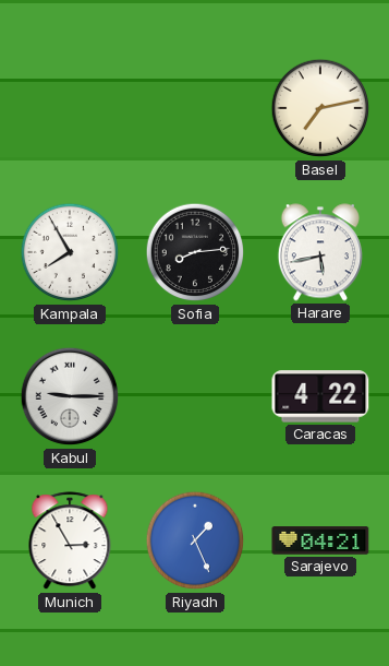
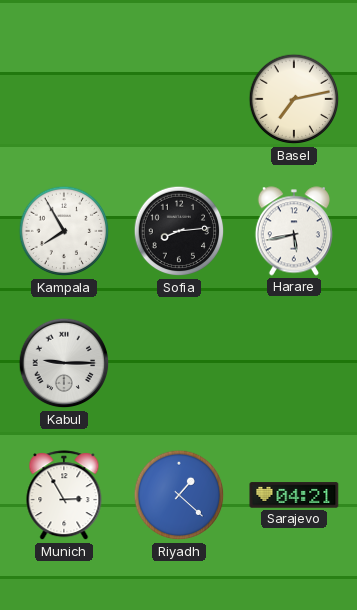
Caracas: 4:22 -> none
Riyadh: 1:26 -> 1:22
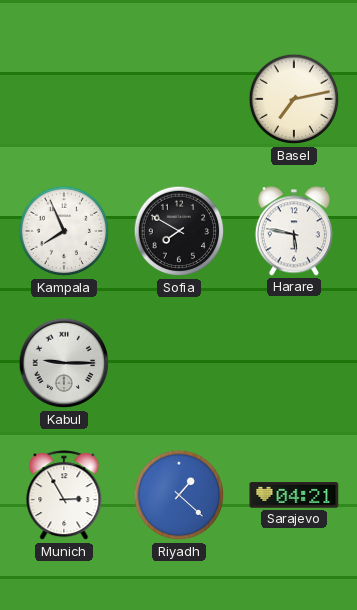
Kampala: 7:55 -> 7:56
Sofia: 8:14 -> 7:50
Harare: 5:43 -> 5:47
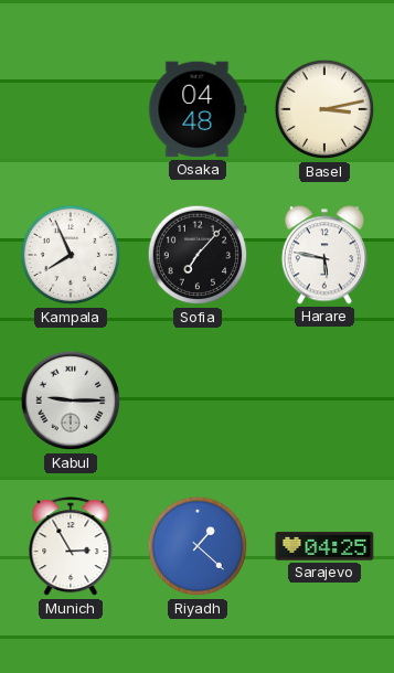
Osaka: none -> 04:48
Basel: 7:13 -> 3:13
Sofia: 7:50 -> 7:07
Sarajevo: 04:21 -> 04:25
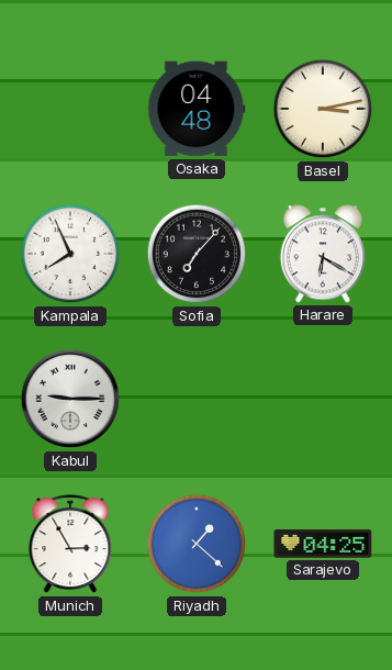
Harare: 5:47 -> 6:20
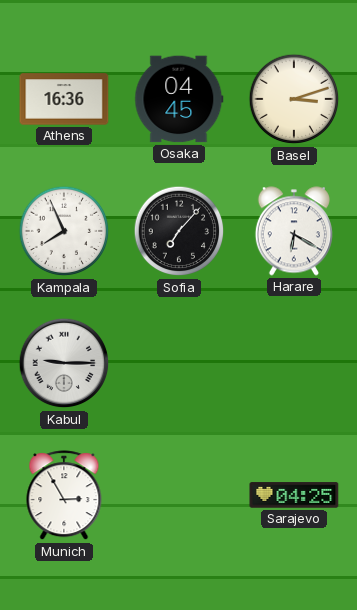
Athens: none -> 16:36
Osaka: 04:48 -> 04:45
Basel: 3:13 -> 3:12
Riyadh: 1:22 -> none
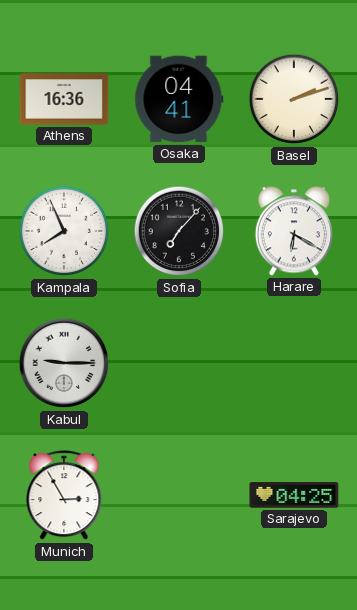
Osaka: 04:45 -> 04:41
Basel: 3:12 -> 2:12
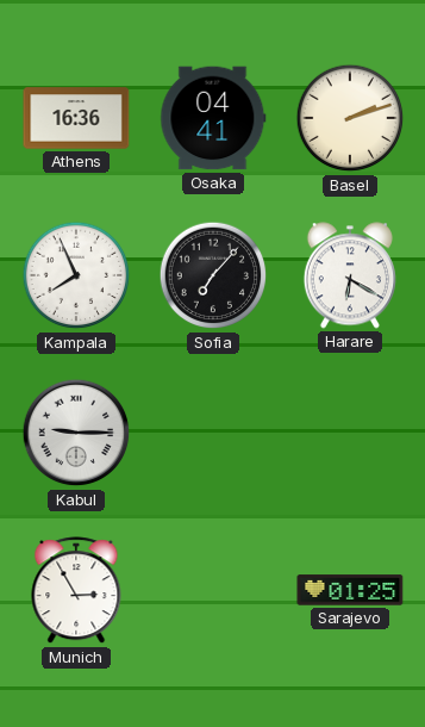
Sarajevo: 04:25 -> 01:25
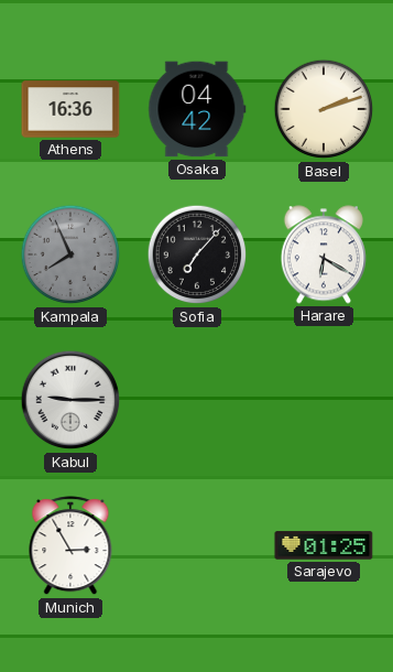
Osaka: 04:41 -> 04:42
Kampala dial: white -> grey
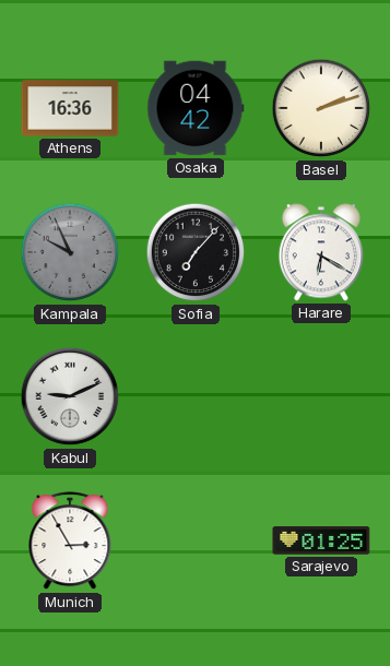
Kampala: 7:56 -> 9:56
Kabul: 9:15 -> 9:11
